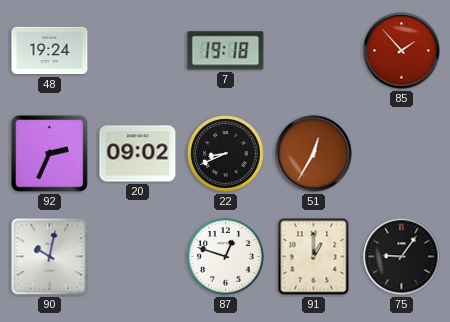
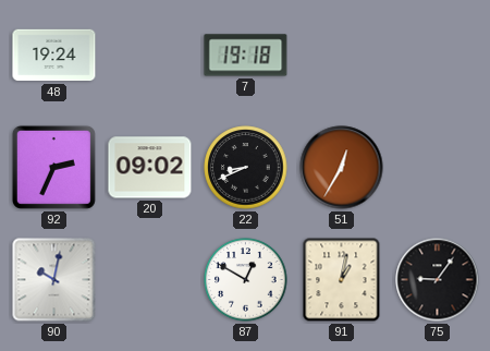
85: 1:53 -> none
87: 12:48 -> 12:50
91: 1:00 -> 1:02
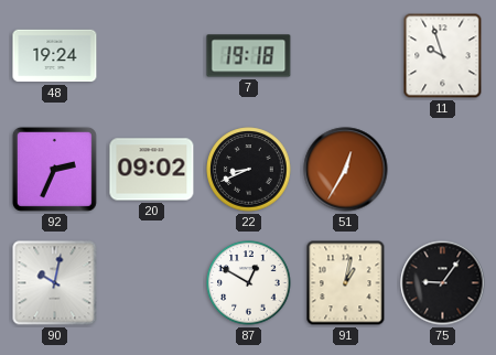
11: none -> 9:57
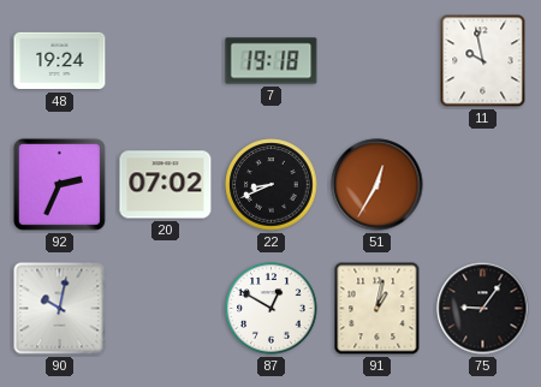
11: 9:57 -> 9:58
20: 09:02 -> 07:02
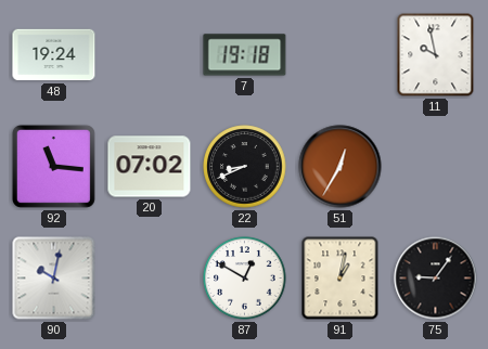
92: 2:34 -> 11:16
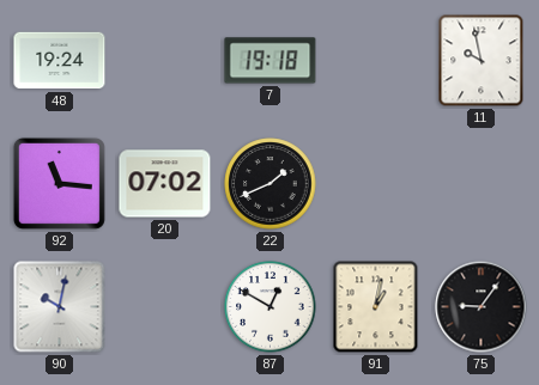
22: 8:41 -> 1:41
51: 12:35 -> none
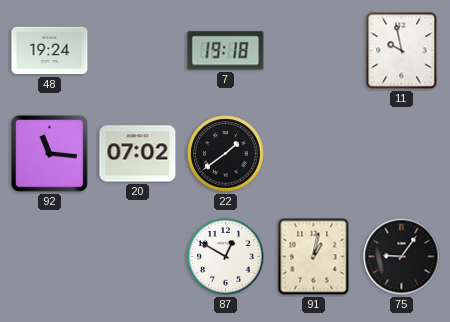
22: 1:41 -> 1:39
90: 10:02 -> none
